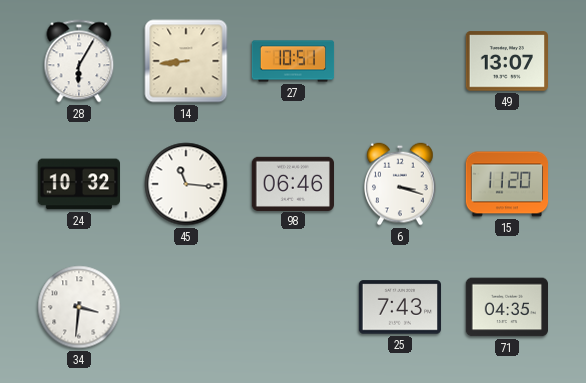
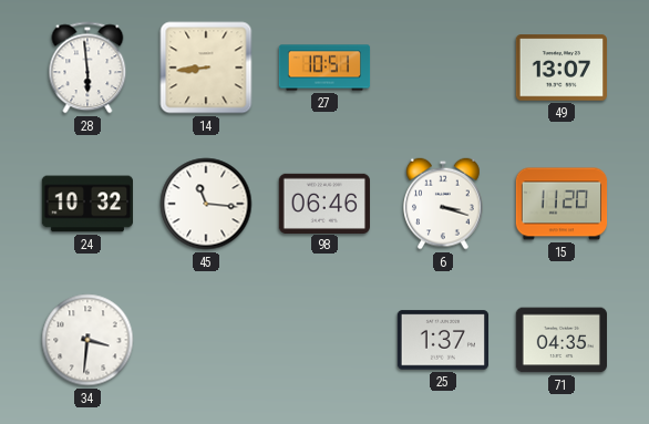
28: 6:05 -> 5:59
25: 7:43 -> 1:37
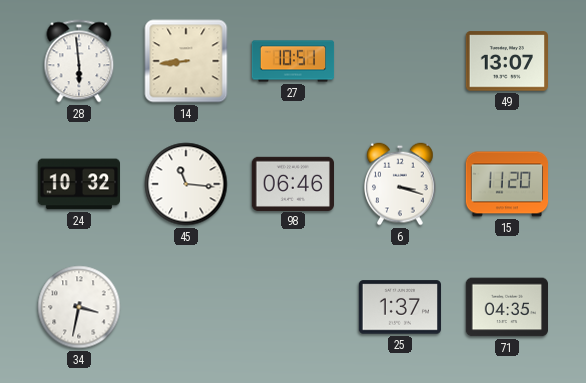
34: 3:31 -> 3:32
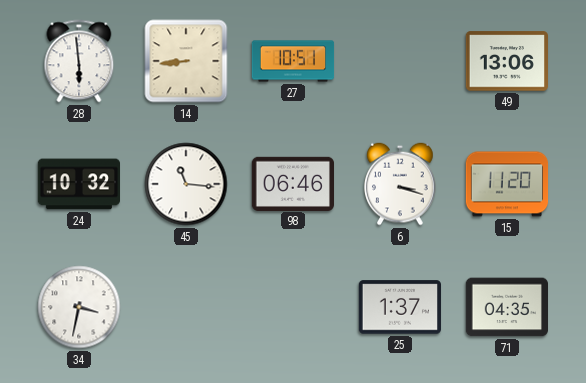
49: 13:07 -> 13:06
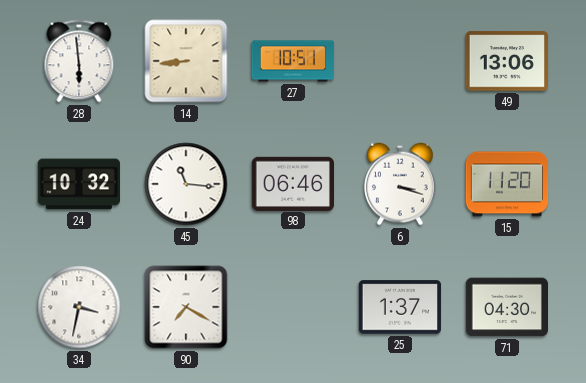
90: none -> 7:20
71: 04:35 -> 04:30
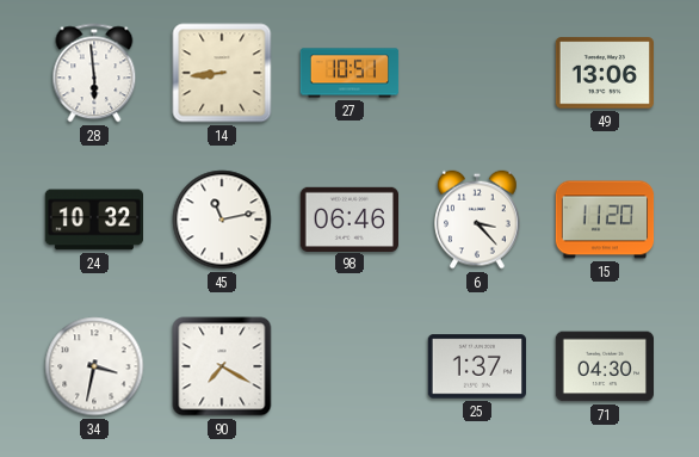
45: 11:16 -> 11:13
6: 3:18 -> 3:23
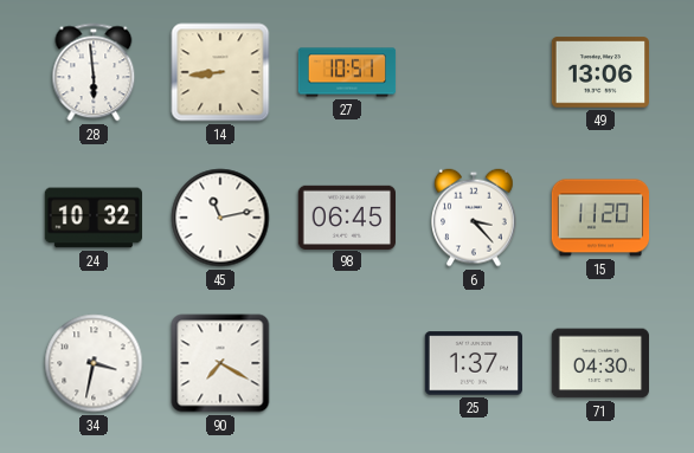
98: 06:46 -> 06:45
